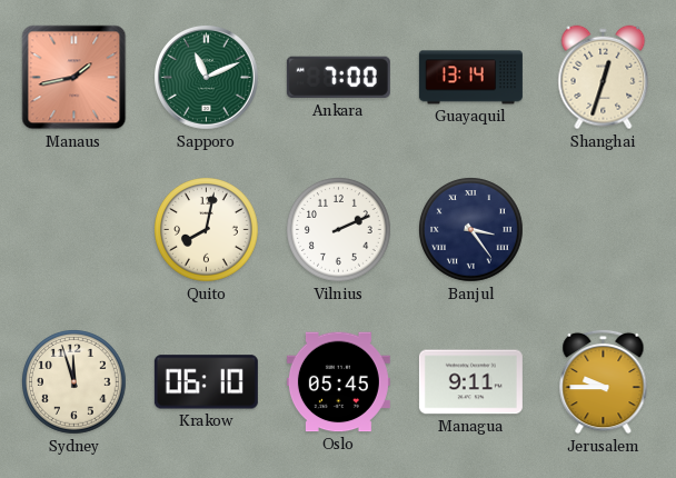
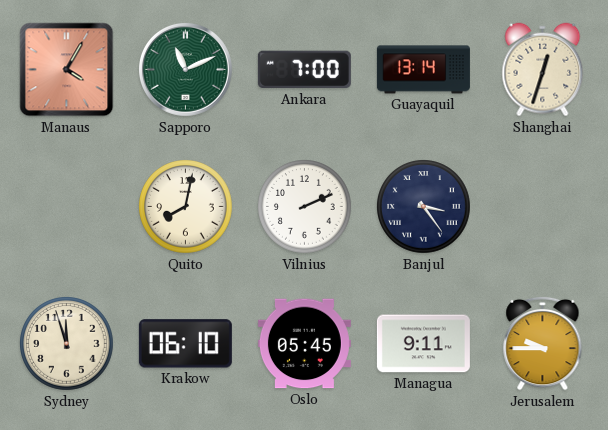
Manaus: 1:43 -> 4:05
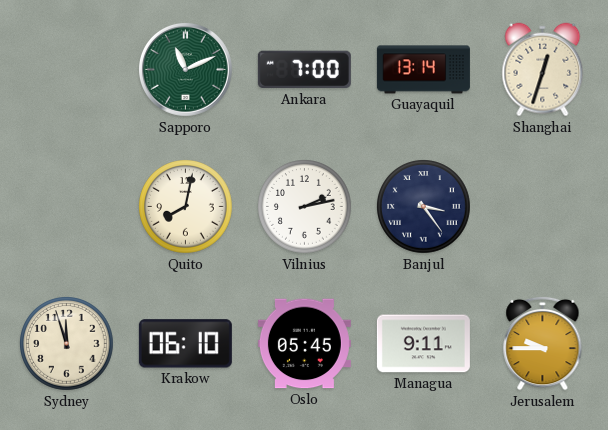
Manaus: 4:05 -> none
Vilnius: 2:11 -> 2:13
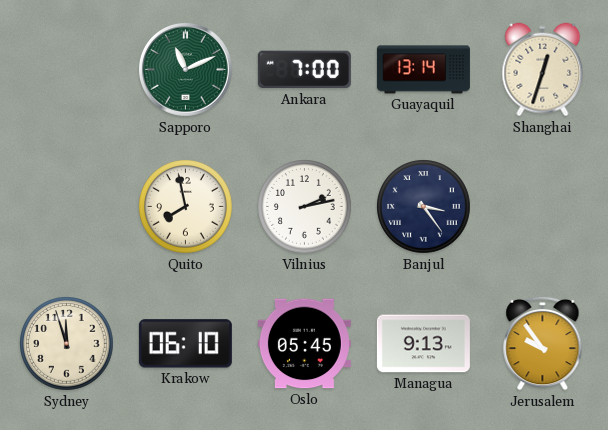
Quito: 8:02 -> 7:58
Managua: 9:11 -> 9:13
Jerusalem: 9:45 -> 9:54
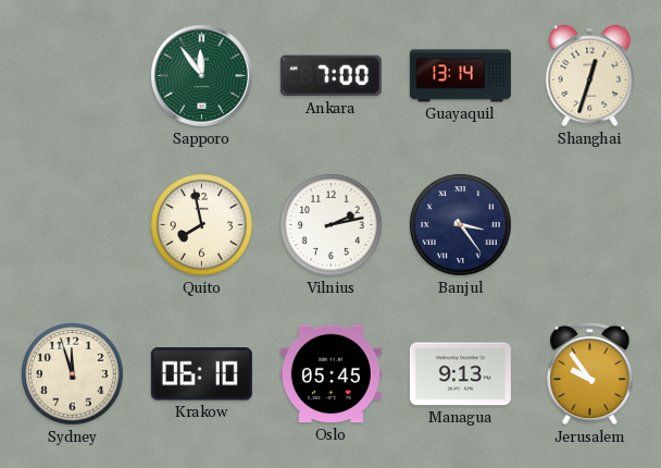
Sapporo: 11:11 -> 11:54
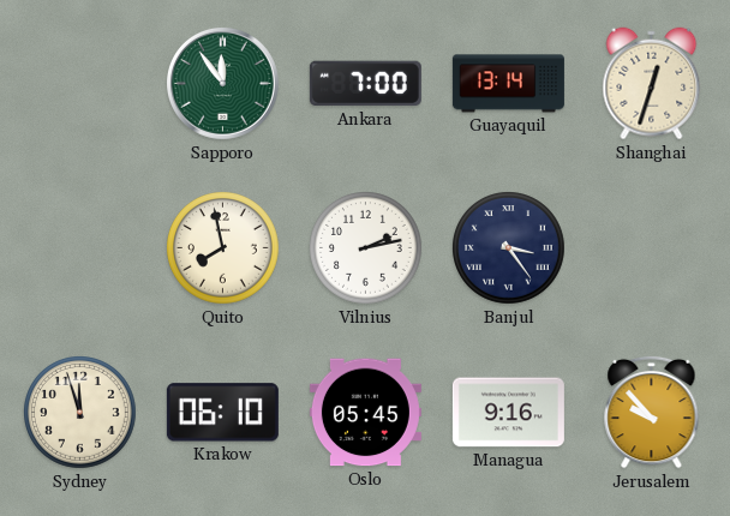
Managua: 9:13 -> 9:16
Jerusalem: 9:54 -> 9:53
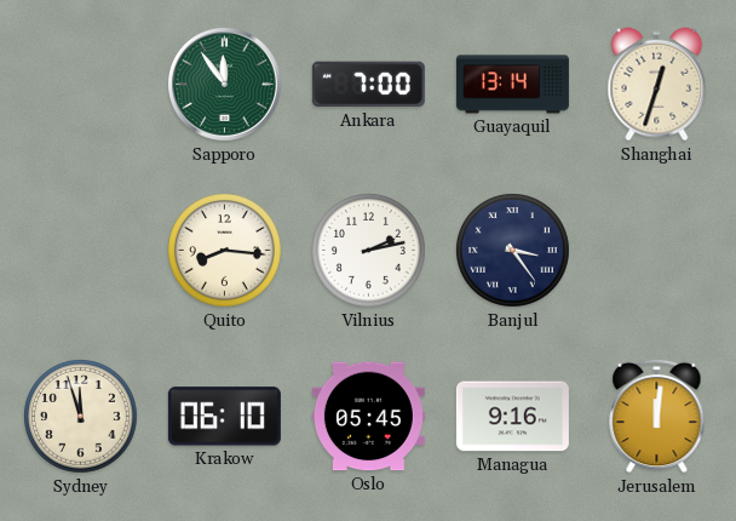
Quito: 7:58 -> 8:16
Jerusalem: 9:53 -> 12:01
